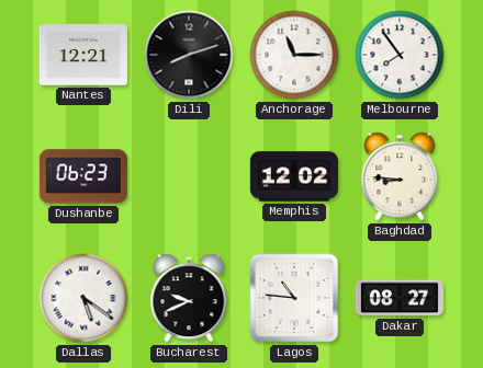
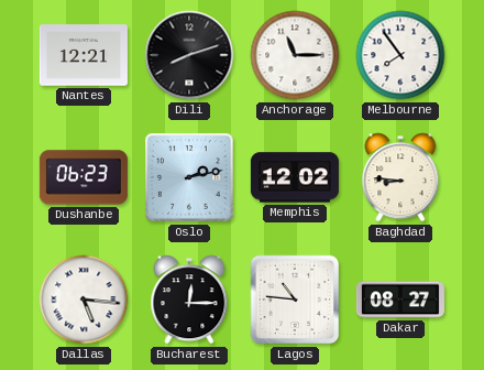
Oslo: none -> 2:13
Dallas: 5:21 -> 5:16
Bucharest: 9:41 -> 12:15
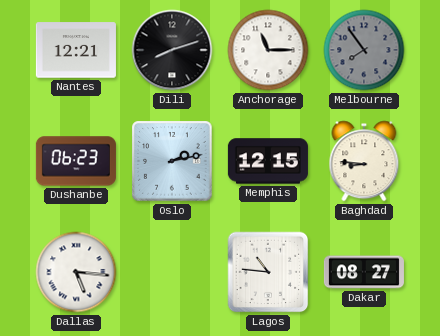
Melbourne dial: white -> grey
Memphis: 12:02 -> 12:15
Bucharest: 12:15 -> none
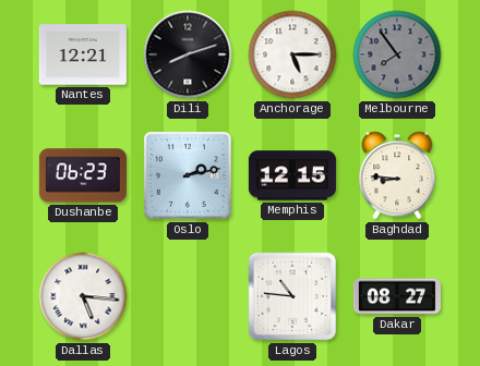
Anchorage: 11:15 -> 5:15
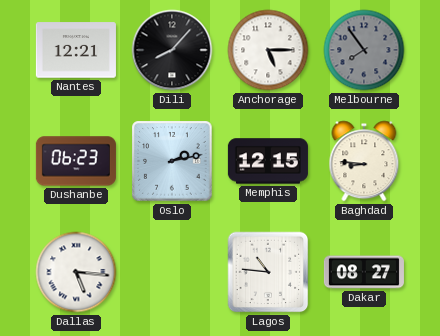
Dili: 8:12 -> 8:07
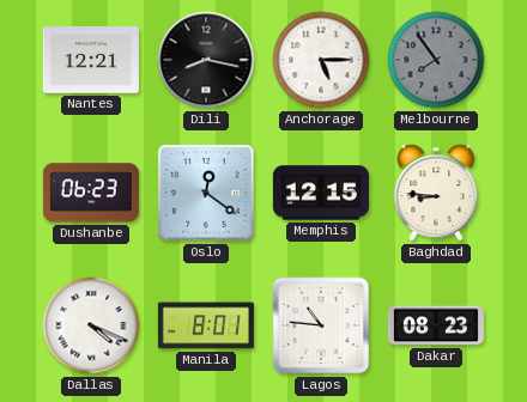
Dili: 8:07 -> 8:17
Oslo: 2:13 -> 12:21
Dallas: 5:16 -> 4:19
Manila: none -> 8:01
Dakar: 08:27 -> 08:23
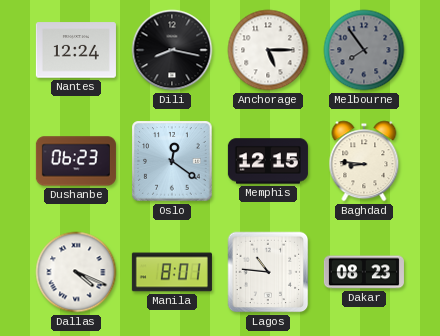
Nantes: 12:21 -> 12:24
